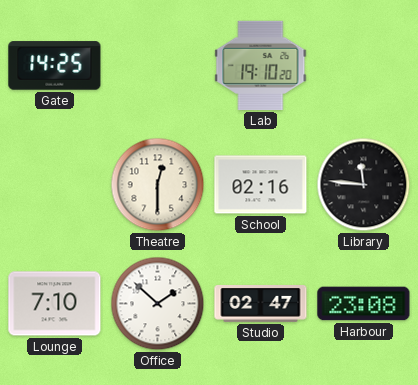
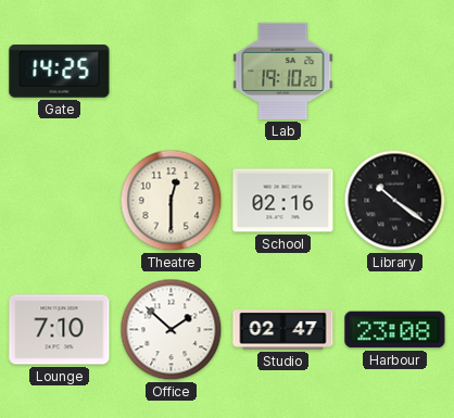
Library: 11:46 -> 10:21
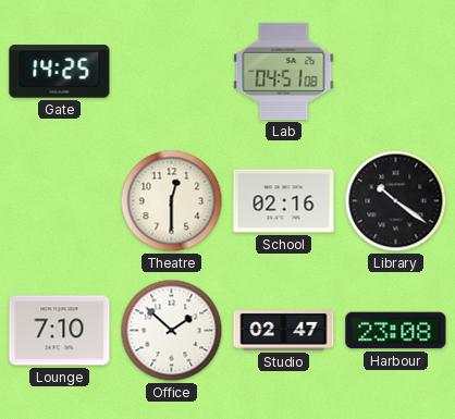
Lab: 19:10 -> 04:51
